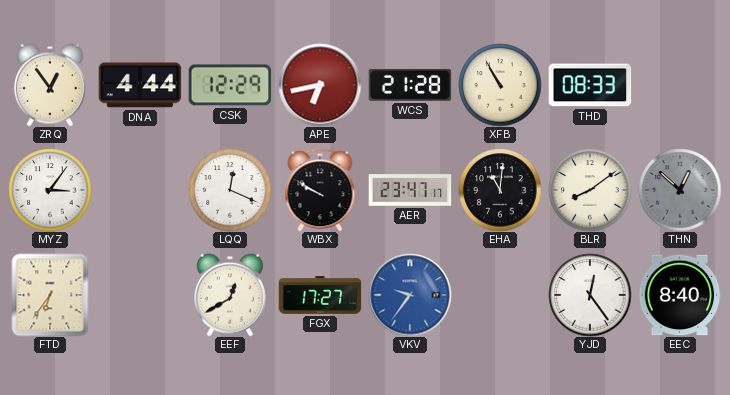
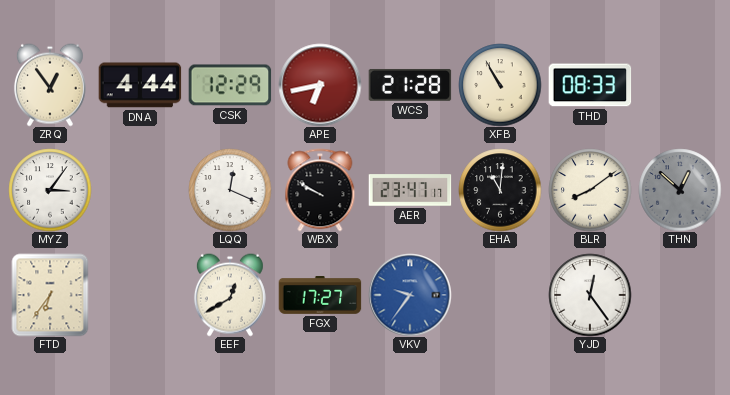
EEC: 8:40 -> none
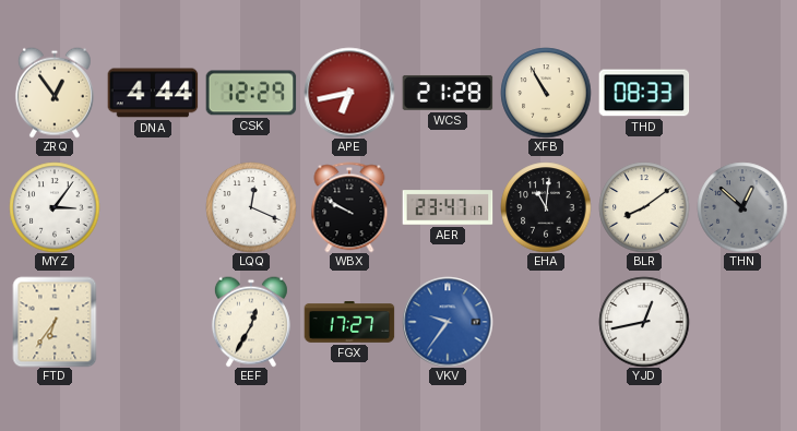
EEF: 12:40 -> 12:35
YJD: 12:24 -> 12:43
